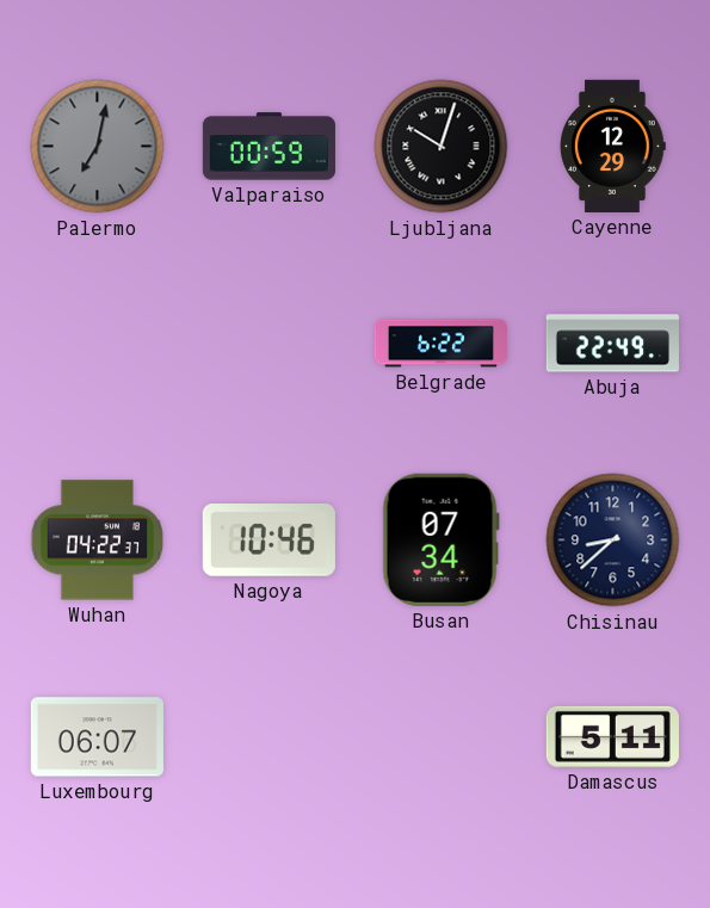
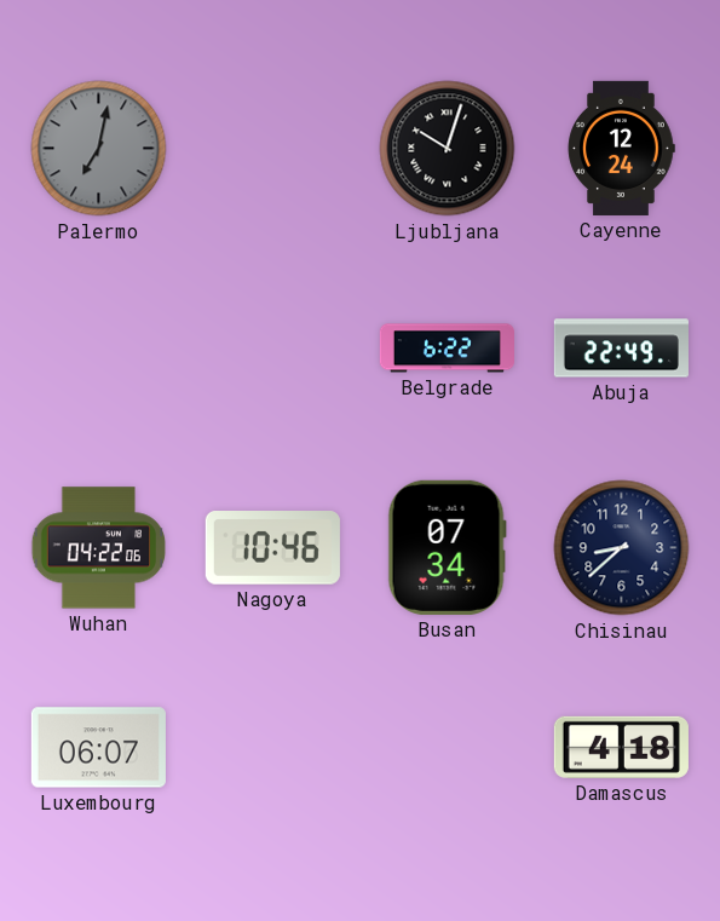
Valparaiso: 00:59 -> none
Cayenne: 12:29 -> 12:24
Wuhan: 04:22:37 -> 04:22:06
Damascus: 5:11 -> 4:18
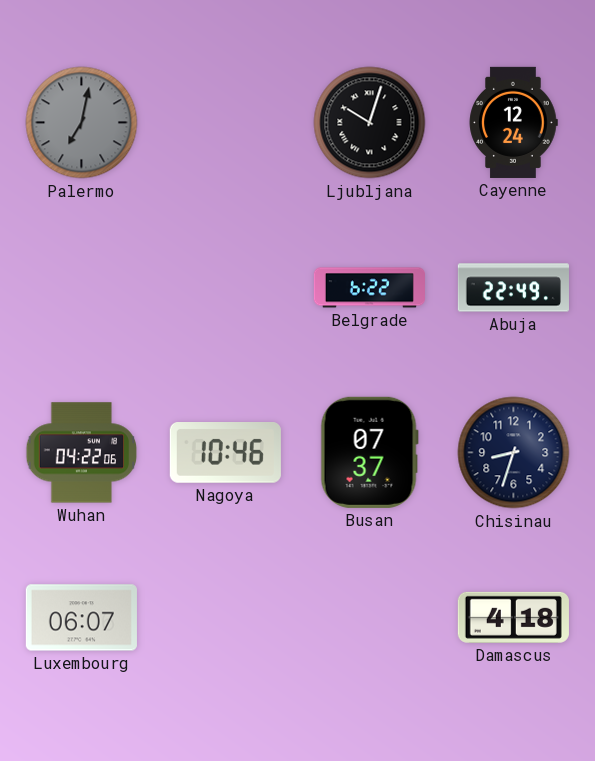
Busan: 07:34 -> 07:37
Chisinau: 8:38 -> 8:33
